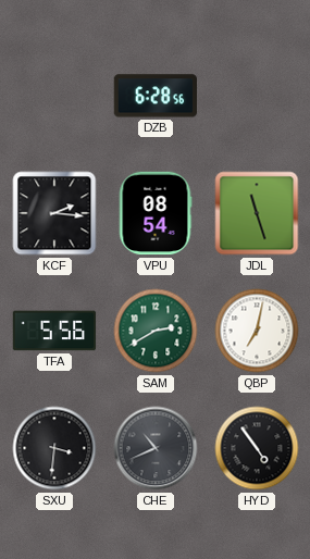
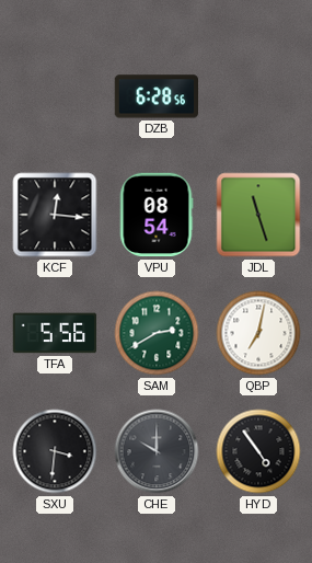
KCF: 2:16 -> 12:16
CHE: 10:41 -> 10:00
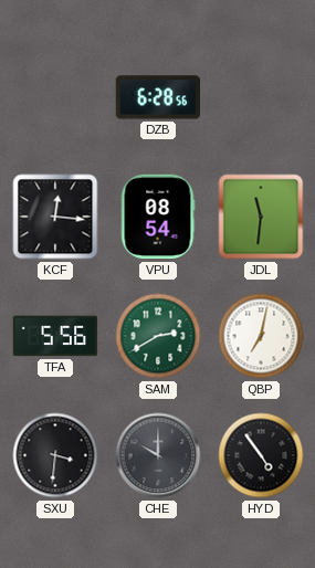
JDL: 11:27 -> 11:31
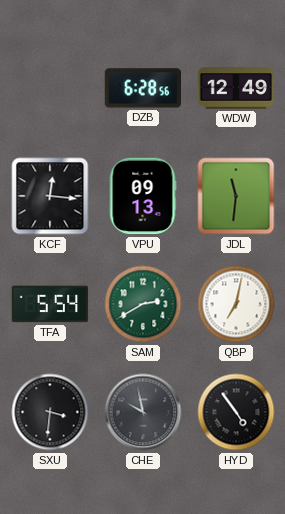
WDW: none -> 12:49
VPU: 08:54 -> 09:13
TFA: 5:56 -> 5:54
CHE: 10:00 -> 9:58
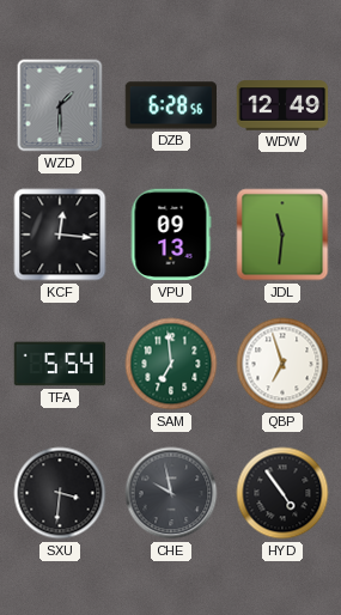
WZD: none -> 1:30
SAM: 2:40 -> 6:59
QBP: 7:02 -> 6:57
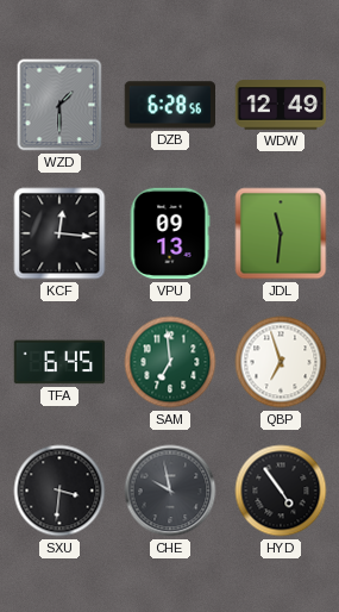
TFA: 5:54 -> 6:45
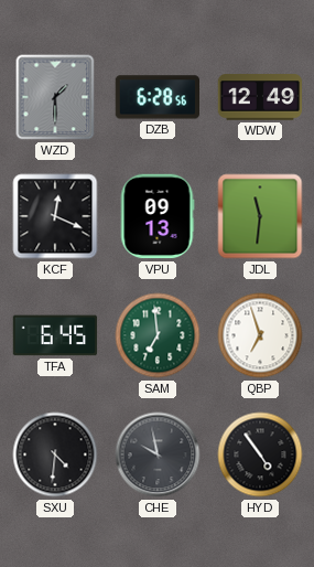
KCF: 12:16 -> 12:19
SXU: 3:31 -> 4:31
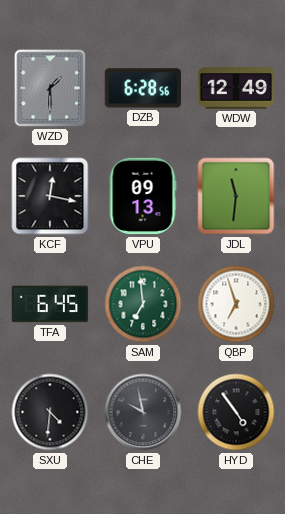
KCF: 12:19 -> 12:17
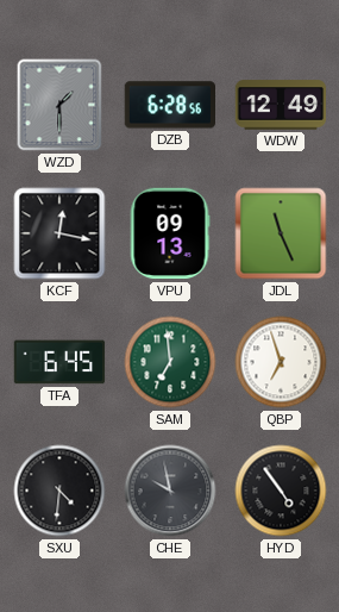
JDL: 11:31 -> 11:26
